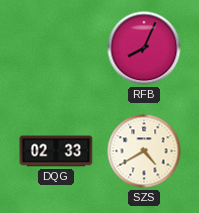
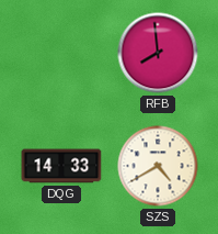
RFB: 8:04 -> 7:59
DQG: 02:33 -> 14:33
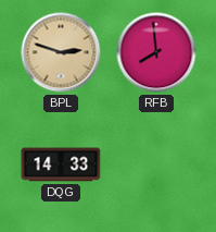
BPL: none -> 2:48
SZS: 4:40 -> none
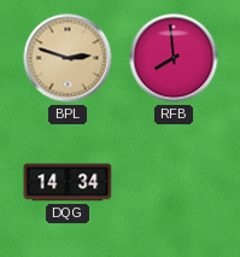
DQG: 14:33 -> 14:34
